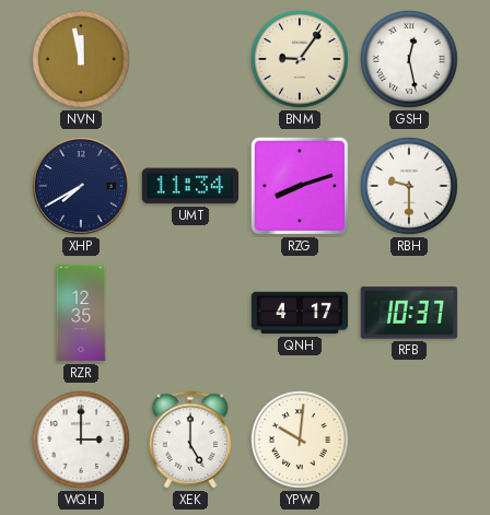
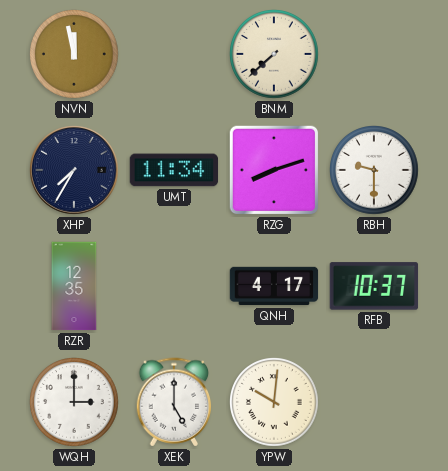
BNM: 9:06 -> 7:38
GSH: 12:28 -> none
XHP: 7:40 -> 7:35
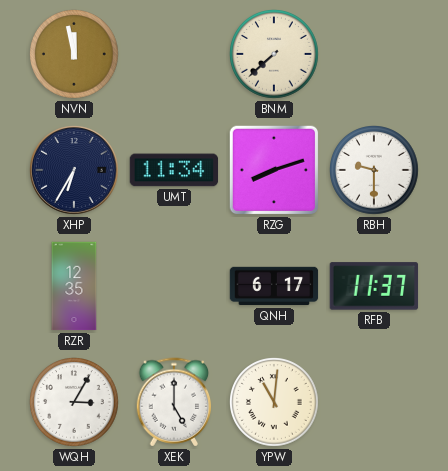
XHP: 7:35 -> 6:35
QNH: 4:17 -> 6:17
RFB: 10:37 -> 11:37
WQH: 3:00 -> 3:05
YPW: 10:01 -> 11:01
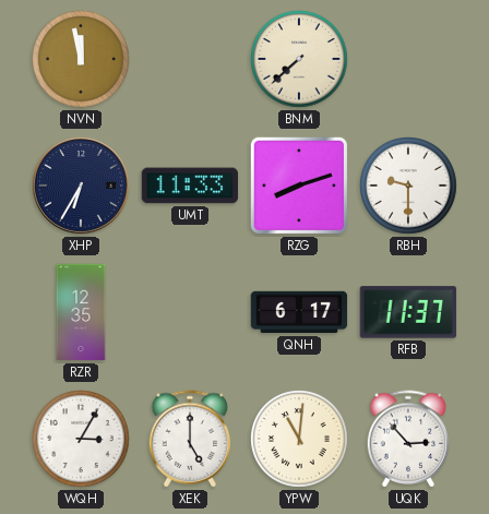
UMT: 11:34 -> 11:33
UQK: none -> 2:53
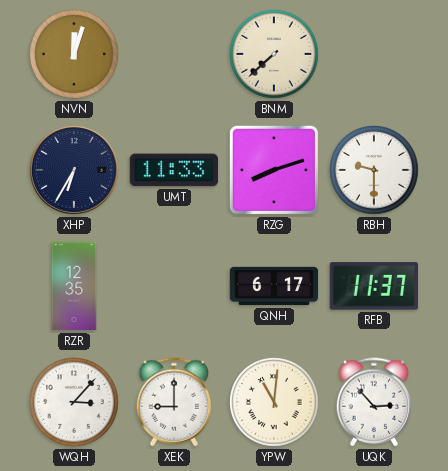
NVN: 11:58 -> 12:03
WQH: 3:05 -> 3:07
XEK: 5:00 -> 9:00
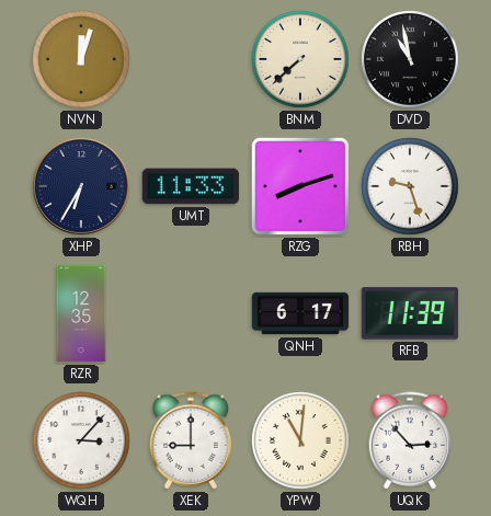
DVD: none -> 10:58
RBH: 9:30 -> 9:27
RFB: 11:37 -> 11:39
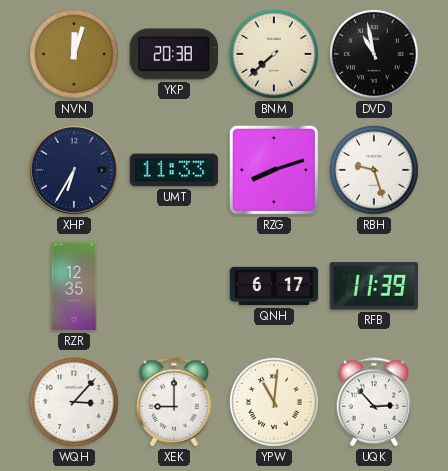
YKP: none -> 20:38
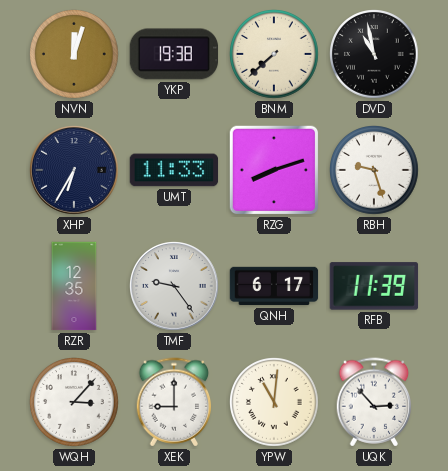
YKP: 20:38 -> 19:38
TMF: none -> 9:24
